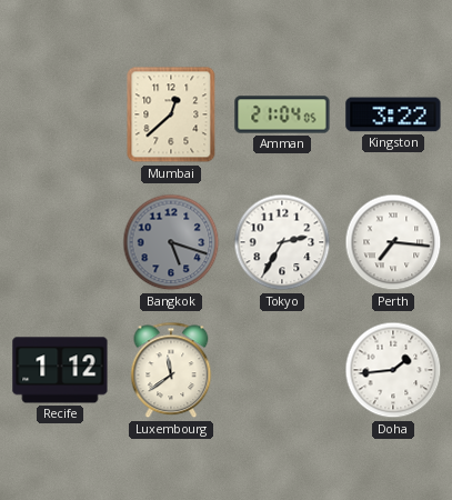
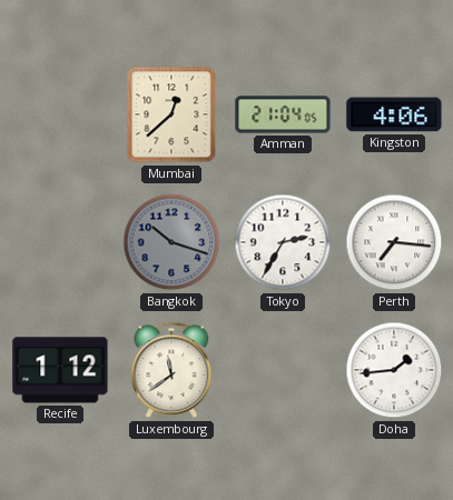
Kingston: 3:22 -> 4:06
Bangkok: 5:18 -> 10:18
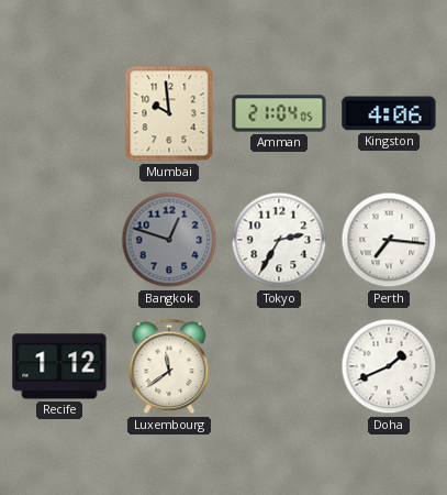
Mumbai: 12:38 -> 9:59
Bangkok: 10:18 -> 12:48
Doha: 1:44 -> 1:41
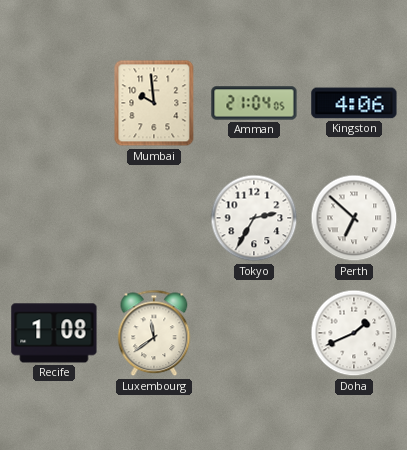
Bangkok: 12:48 -> none
Perth: 7:16 -> 6:52
Recife: 1:12 -> 1:08
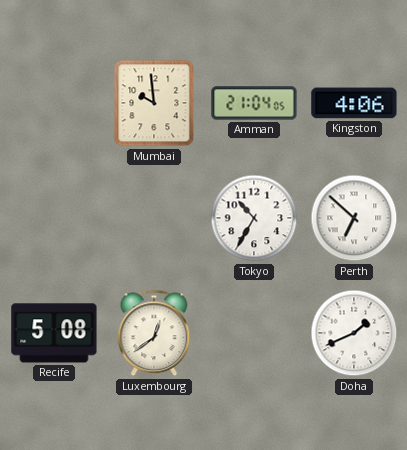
Tokyo: 2:35 -> 10:35
Recife: 1:08 -> 5:08
Luxembourg: 11:39 -> 12:39
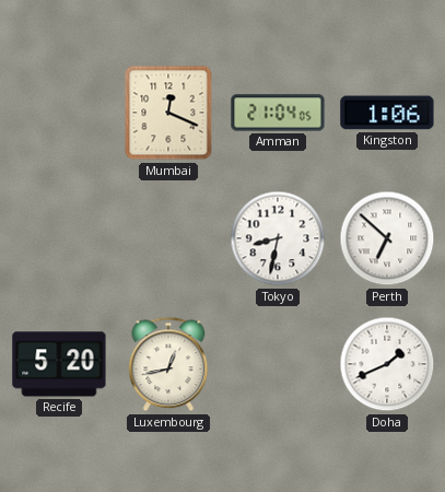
Mumbai: 9:59 -> 12:19
Kingston: 4:06 -> 1:06
Tokyo: 10:35 -> 8:32
Recife: 5:08 -> 5:20
Luxembourg: 12:39 -> 12:43
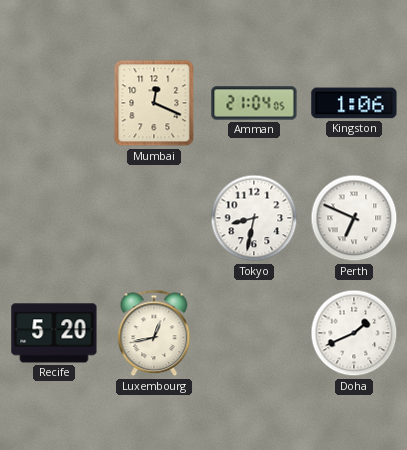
Perth: 6:52 -> 6:49
